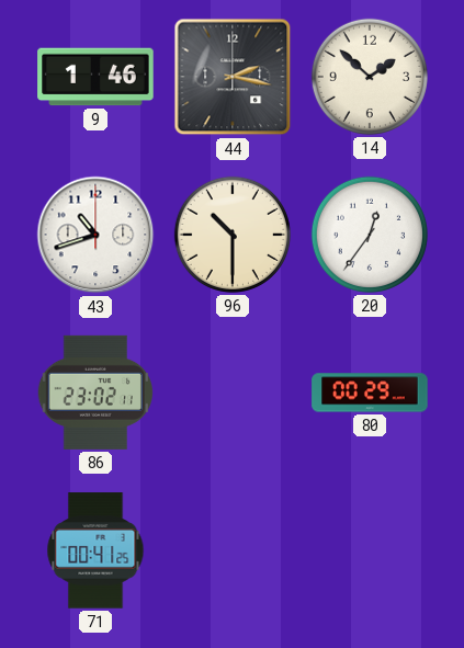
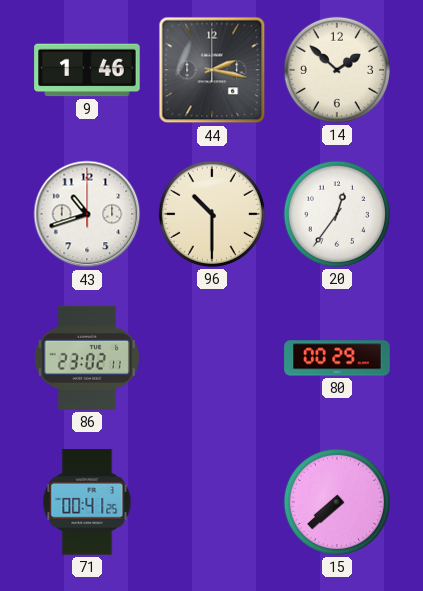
15: none -> 7:38
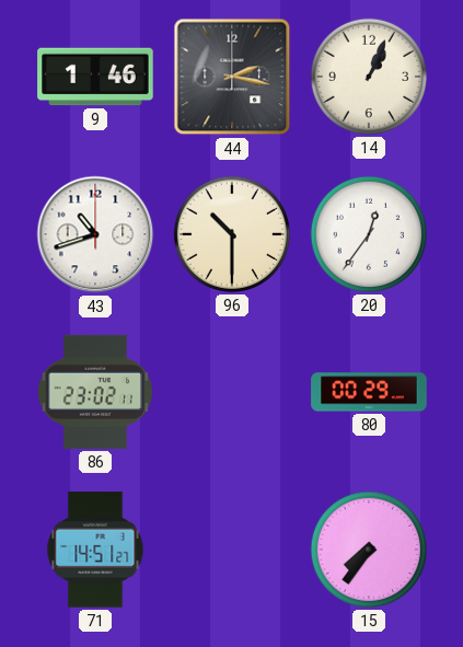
14: 1:52 -> 1:04
71: 00:41 -> 14:51
15: 7:38 -> 7:36
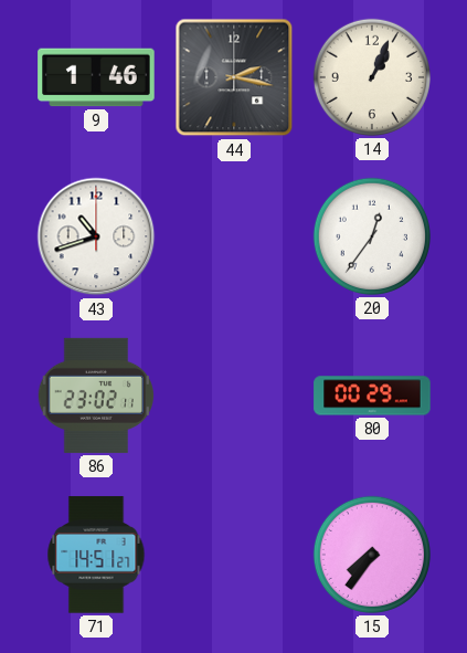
96: 10:30 -> none
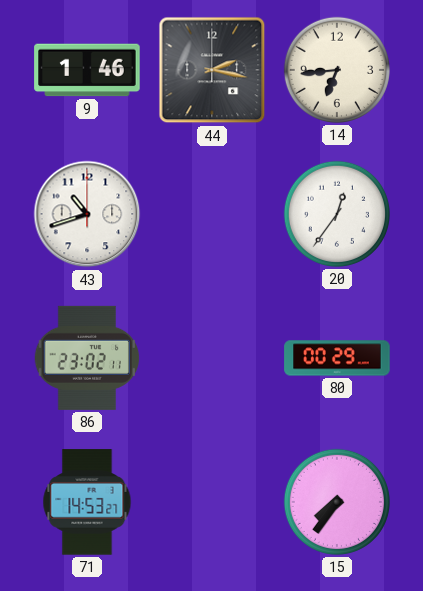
14: 1:04 -> 6:44
71: 14:51 -> 14:53
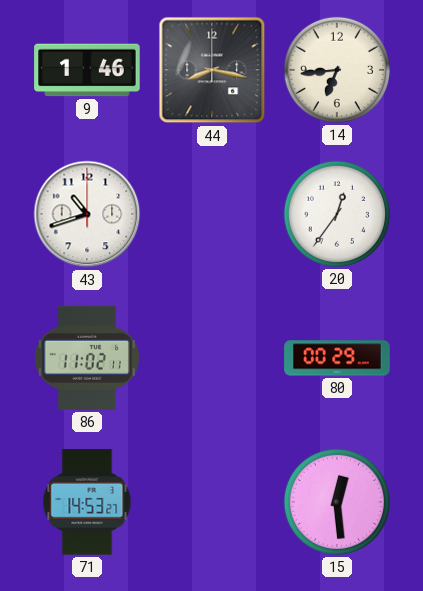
44: 2:17 -> 8:17
86: 23:02 -> 11:02
15: 7:36 -> 12:29
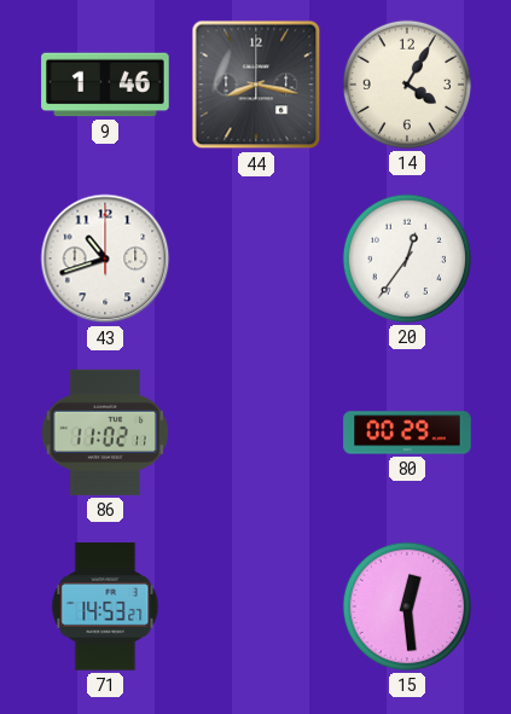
14: 6:44 -> 4:05
